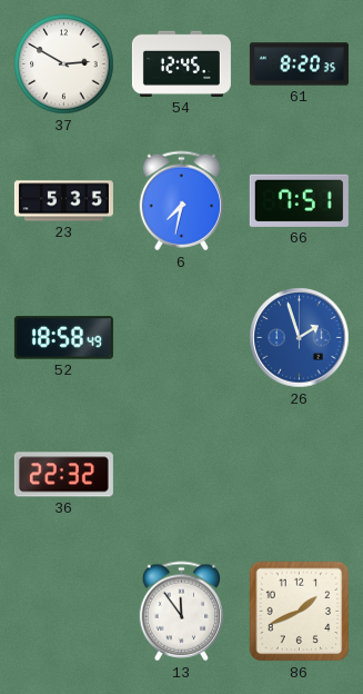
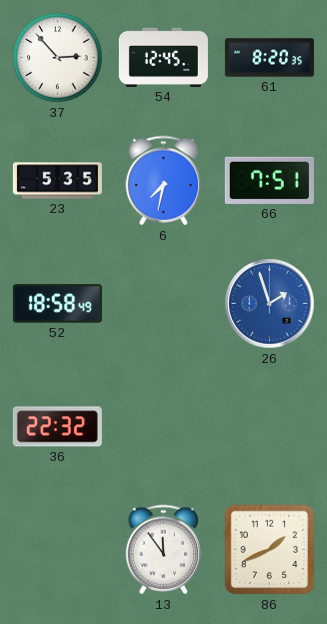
37: 2:50 -> 2:53
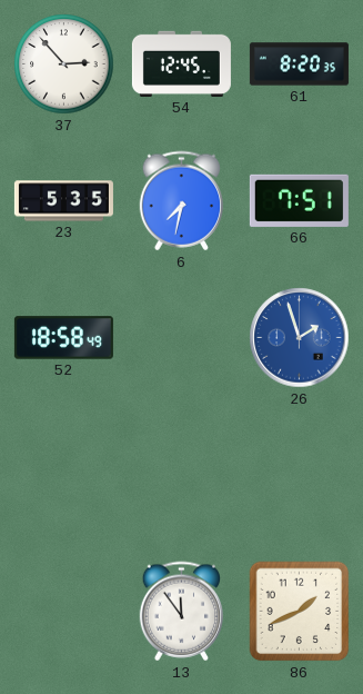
36: 22:32 -> none
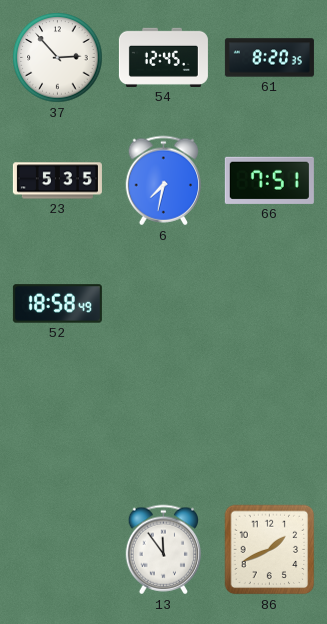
26: 1:57 -> none
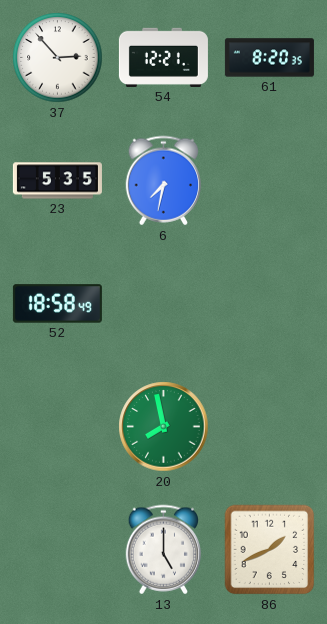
54: 12:45 -> 12:21
66: 7:51 -> none
20: none -> 7:58
13: 11:54 -> 5:00
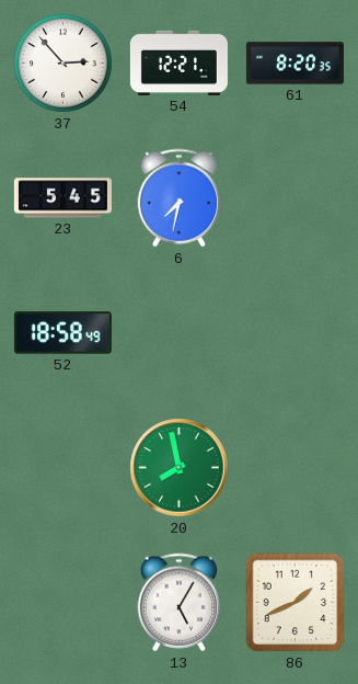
23: 5:35 -> 5:45
13: 5:00 -> 5:05
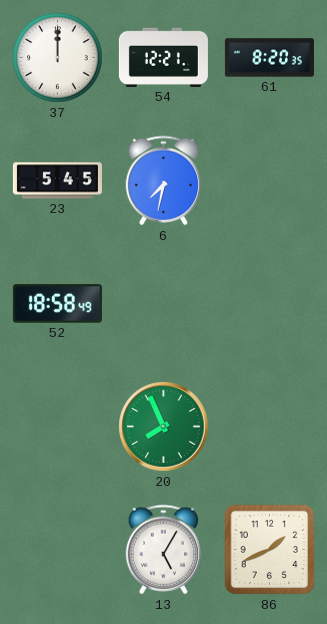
37: 2:53 -> 12:00
20: 7:58 -> 7:56
